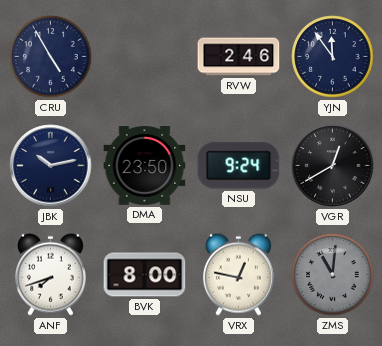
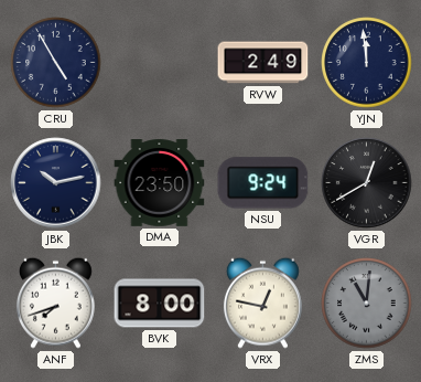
RVW: 2:46 -> 2:49
YJN: 11:54 -> 11:59
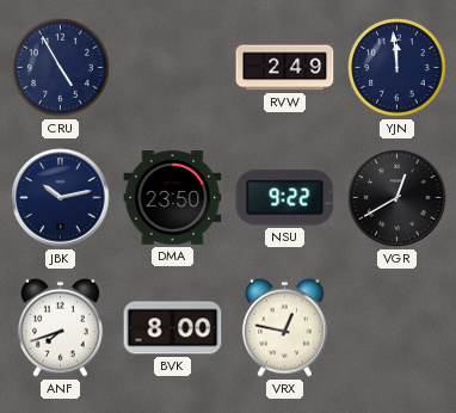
NSU: 9:24 -> 9:22
ZMS: 11:01 -> none
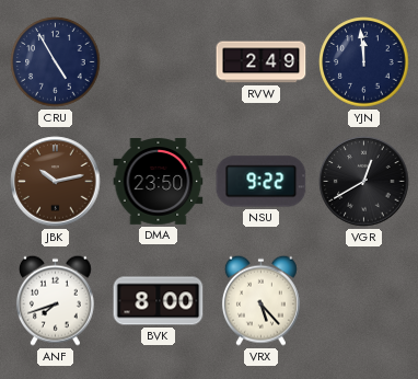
JBK dial: navy -> brown
VRX: 12:47 -> 5:23
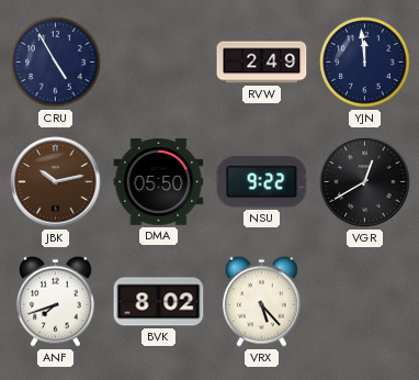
DMA: 23:50 -> 05:50
BVK: 8:00 -> 8:02
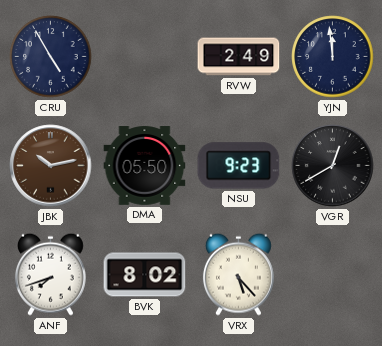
NSU: 9:22 -> 9:23
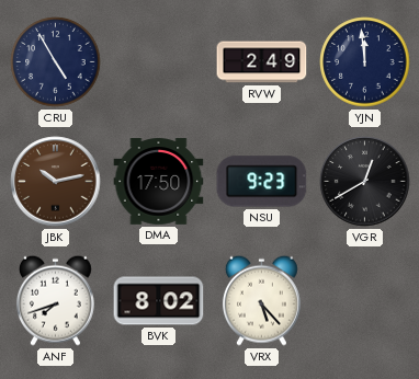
DMA: 05:50 -> 17:50
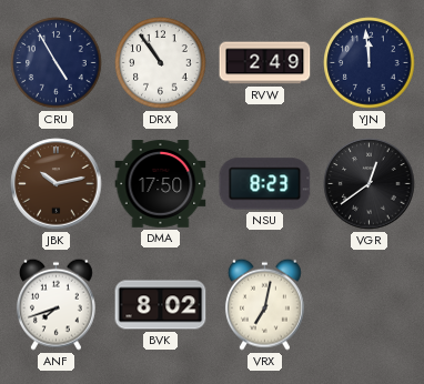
DRX: none -> 10:54
NSU: 9:23 -> 8:23
VGR: 12:40 -> 12:39
VRX: 5:23 -> 7:02
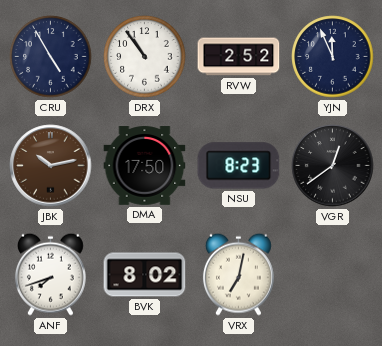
RVW: 2:49 -> 2:52
YJN: 11:59 -> 11:56
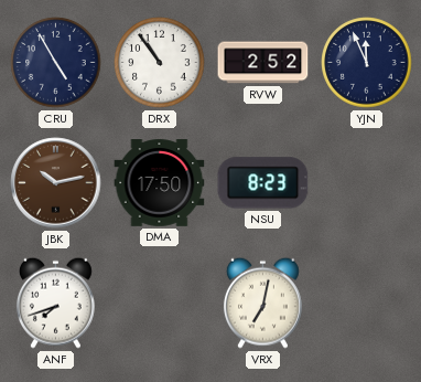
VGR: 12:39 -> none
BVK: 8:02 -> none
